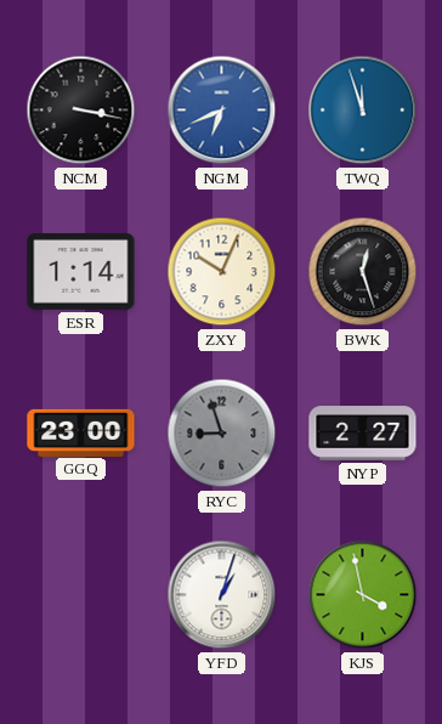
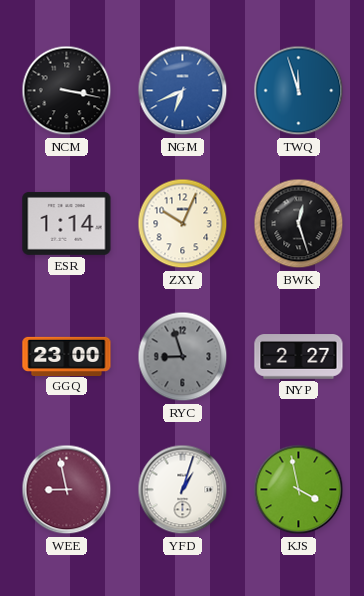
WEE: none -> 8:58
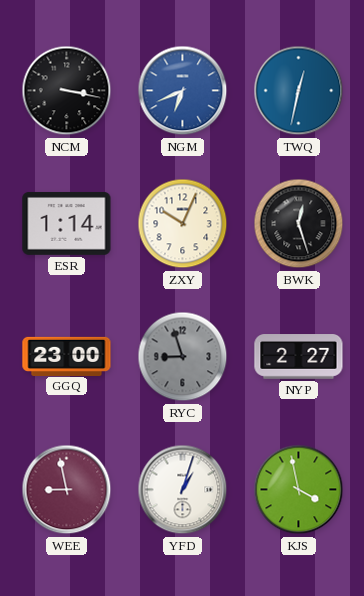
TWQ: 11:57 -> 12:32
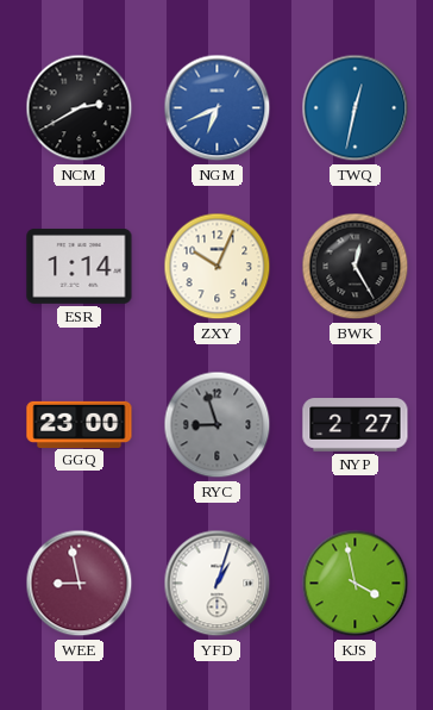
NCM: 3:17 -> 2:40
BWK: 12:27 -> 12:25
